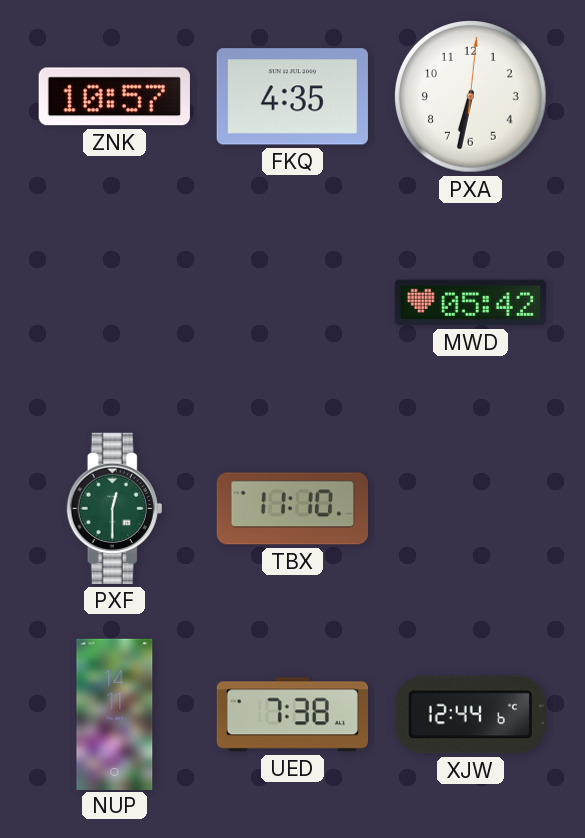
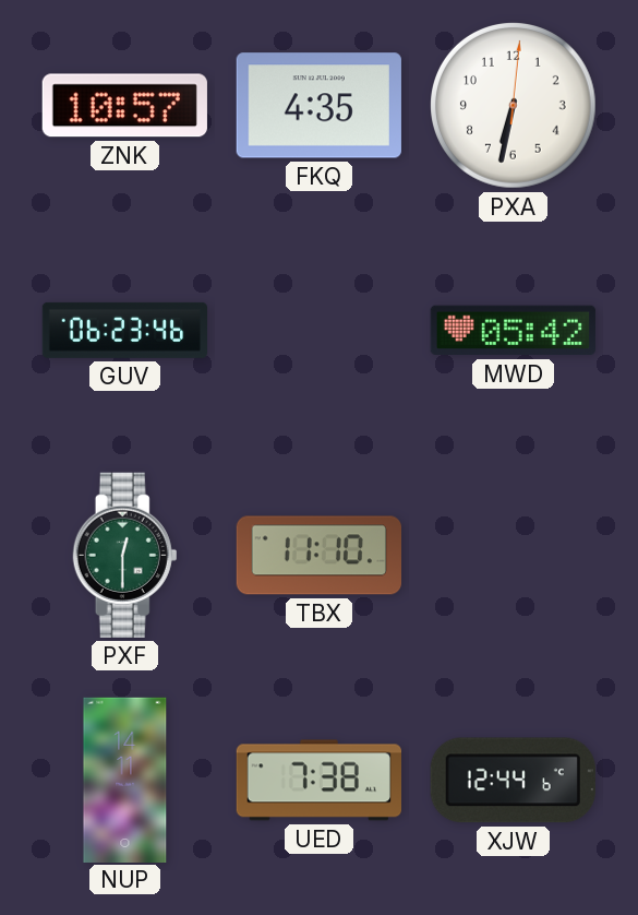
GUV: none -> 06:23
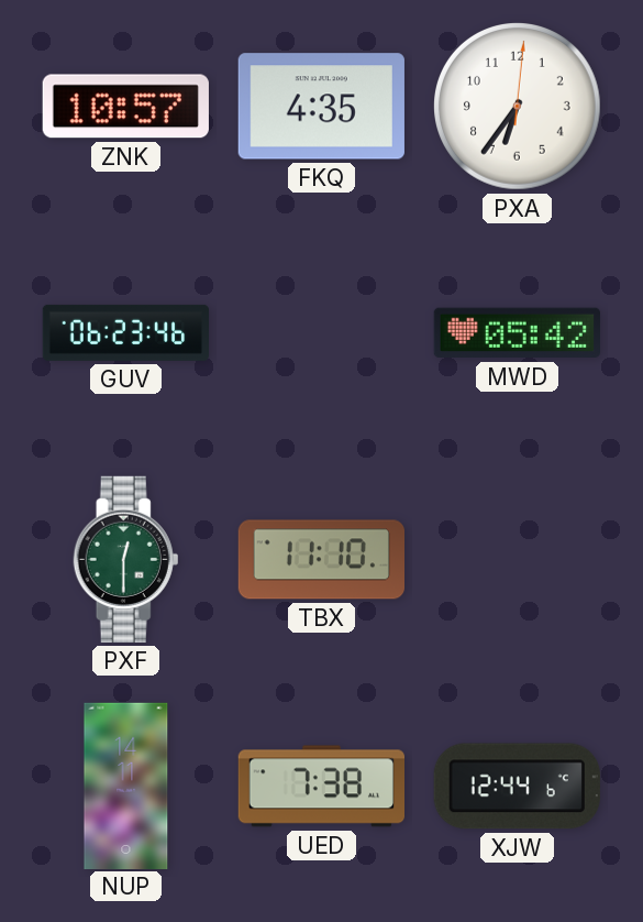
PXA: 6:32 -> 6:36
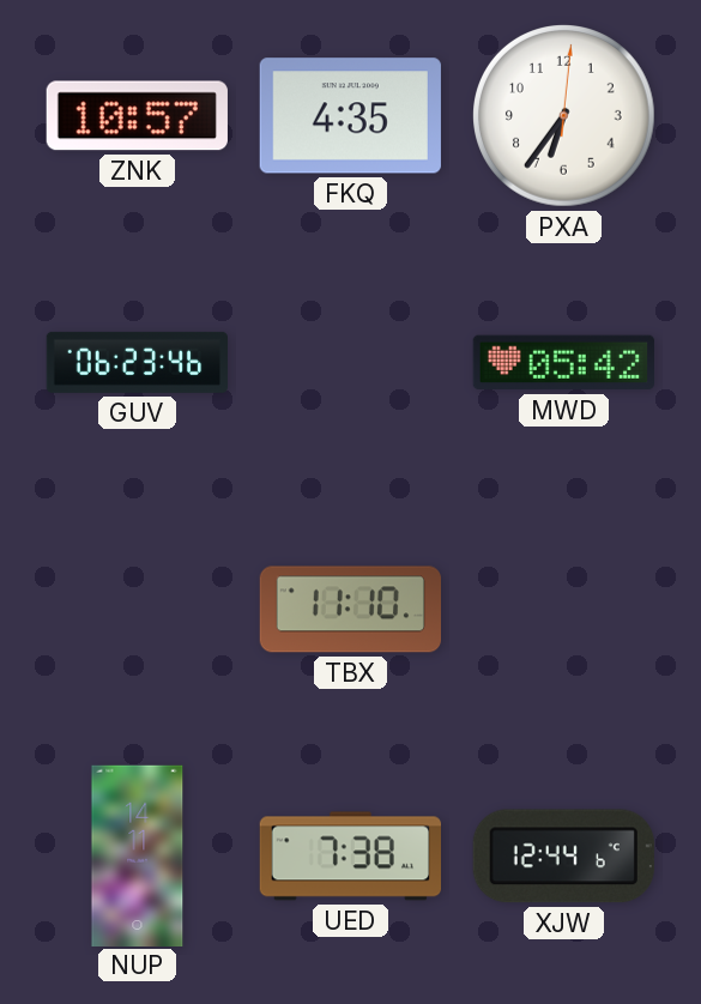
PXF: 12:30 -> none
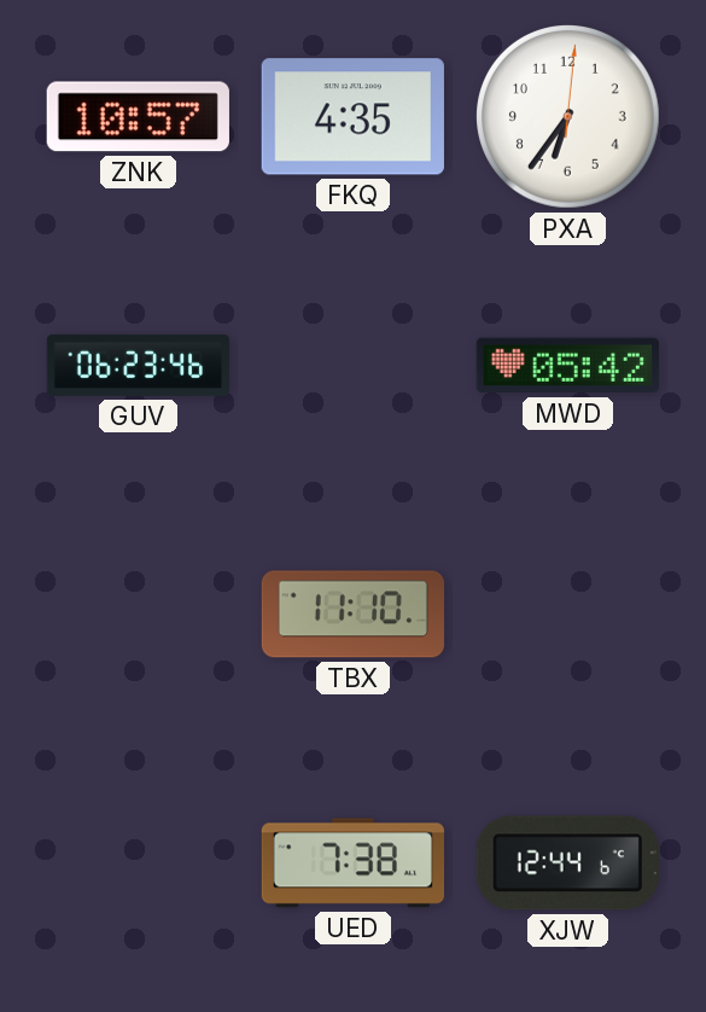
NUP: 14:11 -> none
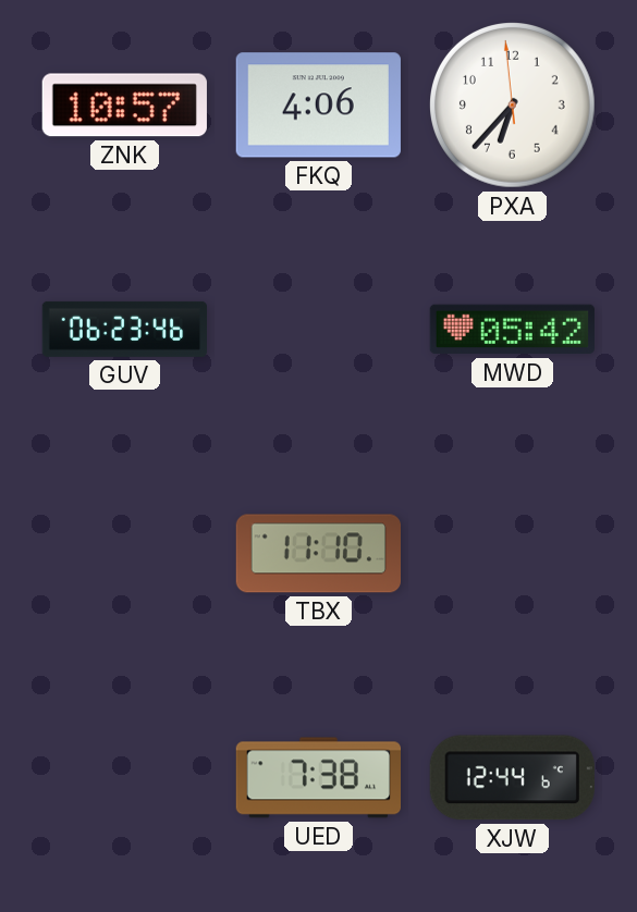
FKQ: 4:35 -> 4:06
PXA: 6:36:01 -> 6:36:59
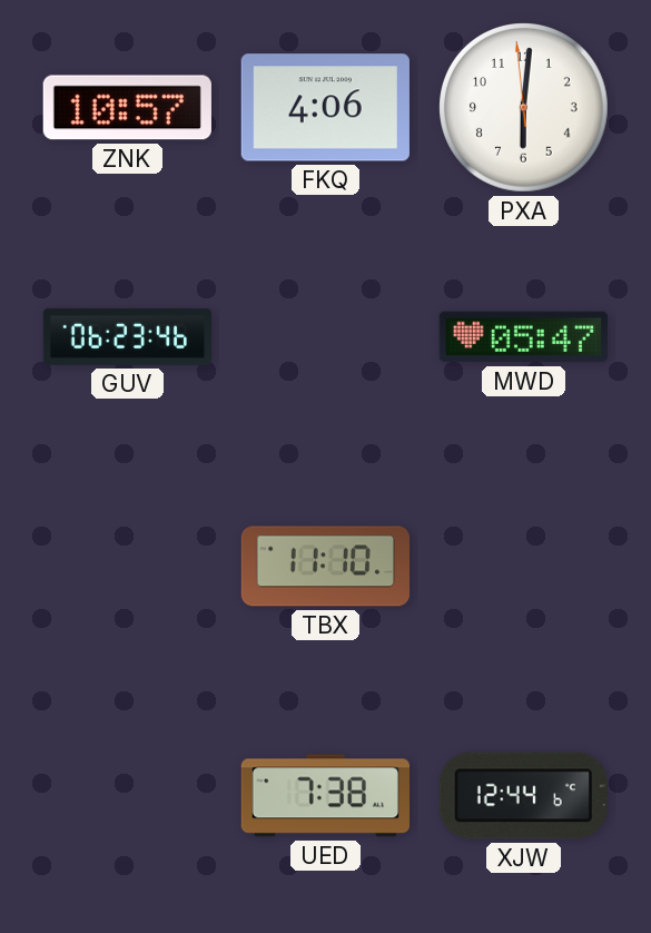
PXA: 6:36 -> 6:00
MWD: 05:42 -> 05:47
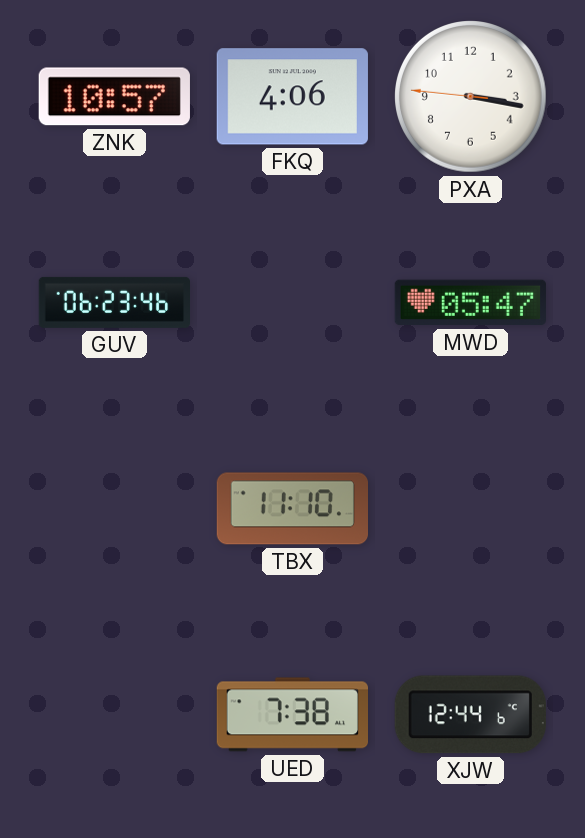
PXA: 6:00 -> 3:16
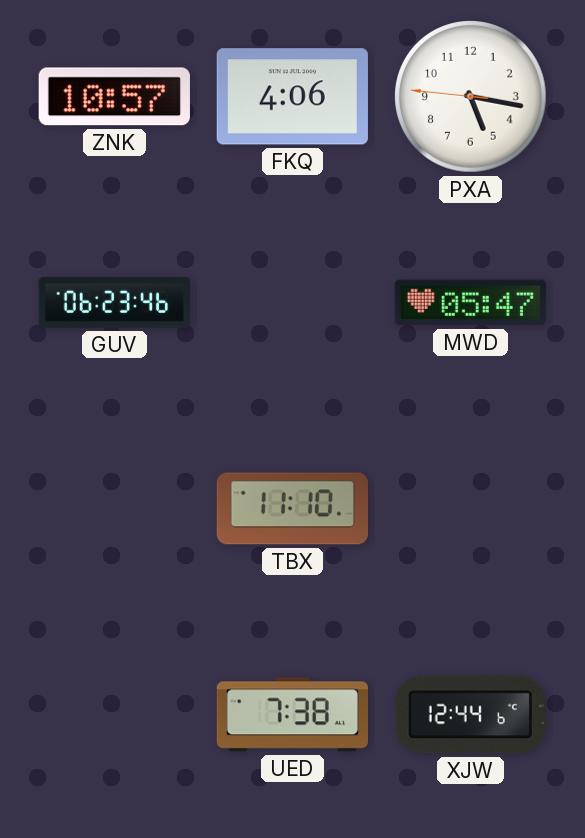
PXA: 3:16 -> 5:16
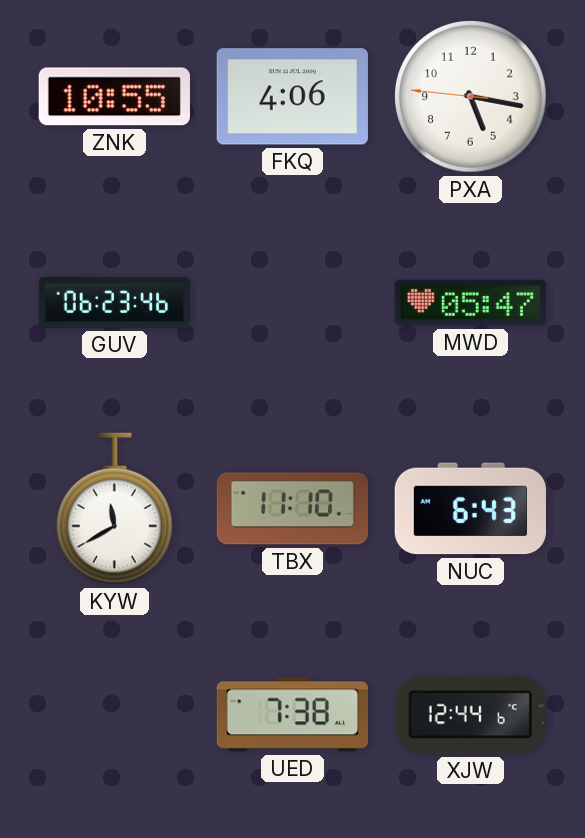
ZNK: 10:57 -> 10:55
KYW: none -> 11:40
NUC: none -> 6:43
